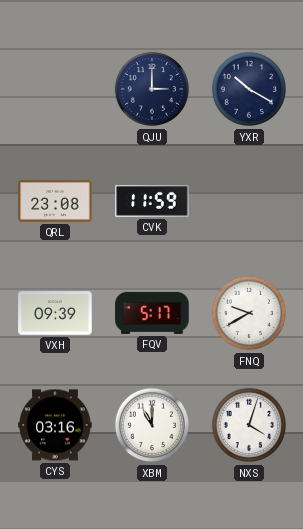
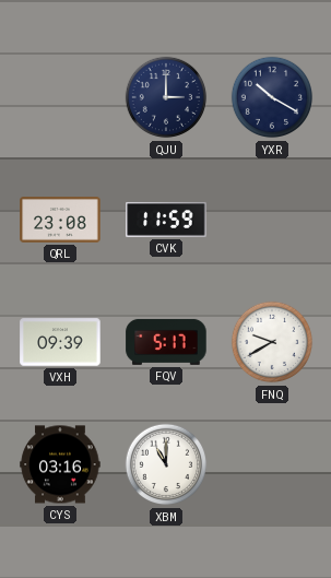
NXS: 4:03 -> none
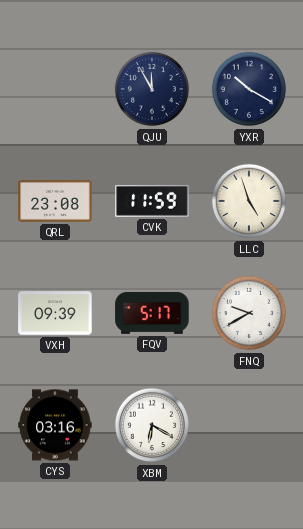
QJU: 3:00 -> 11:55
LLC: none -> 4:57
XBM: 11:00 -> 6:20
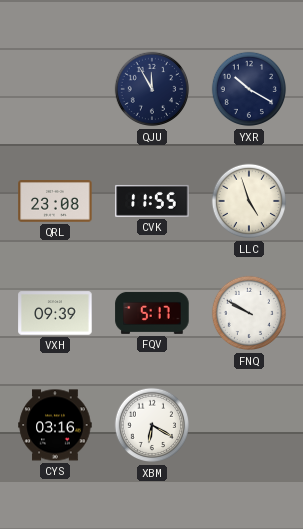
CVK: 11:59 -> 11:55
FNQ: 9:40 -> 9:50
